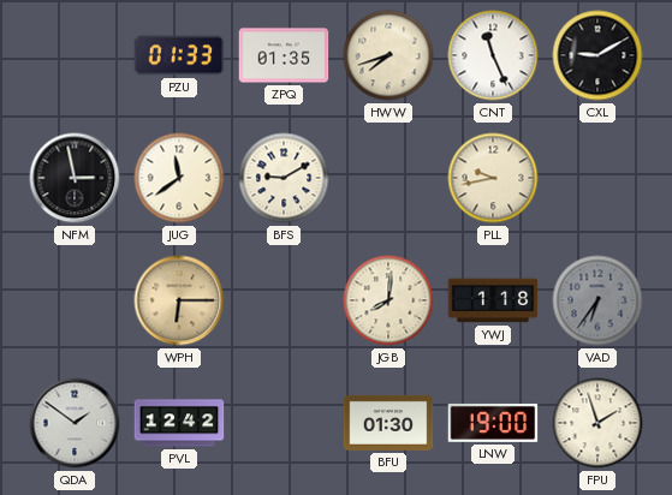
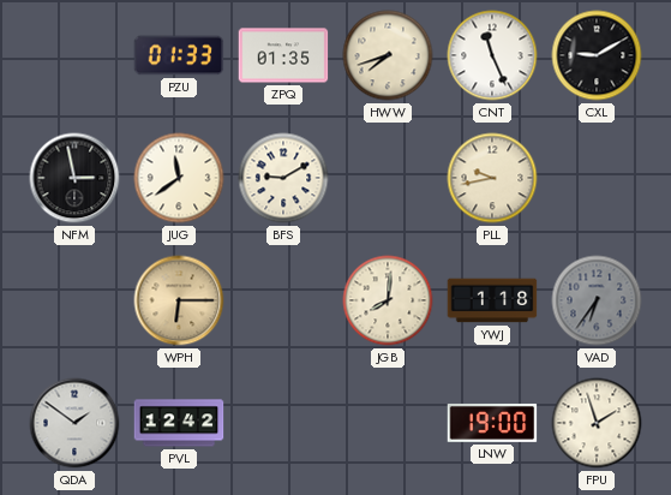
BFU: 01:30 -> none
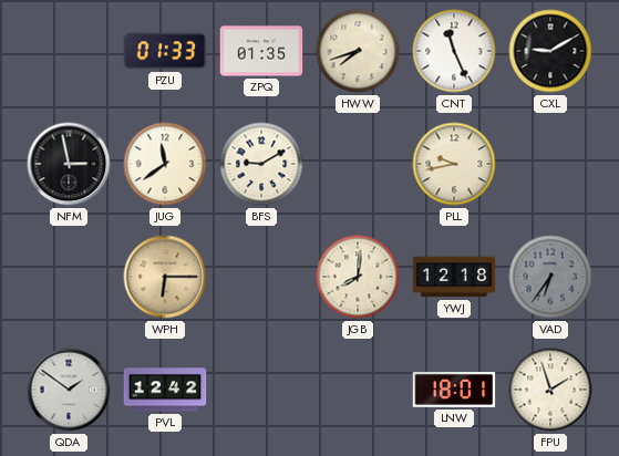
YWJ: 1:18 -> 12:18
LNW: 19:00 -> 18:01
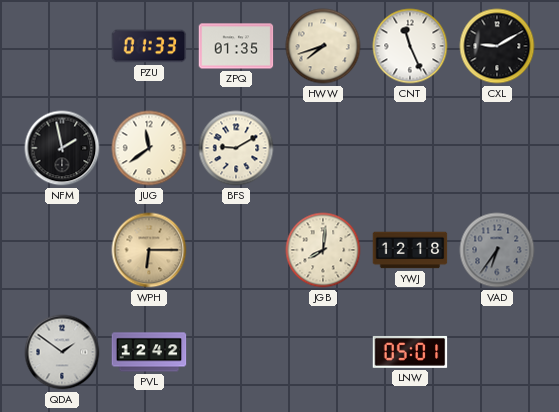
NFM: 2:58 -> 1:58
PLL: 9:43 -> none
LNW: 18:01 -> 05:01
FPU: 1:57 -> none
